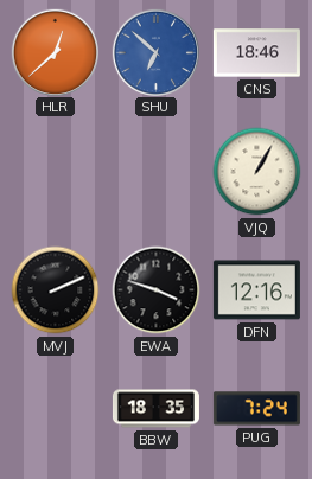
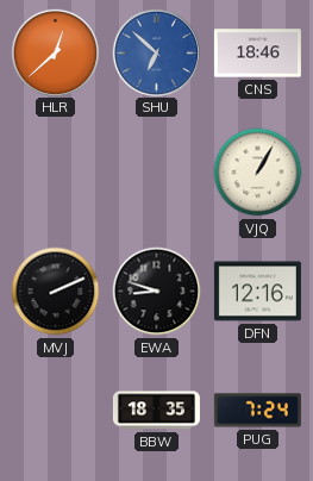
EWA: 3:48 -> 8:48
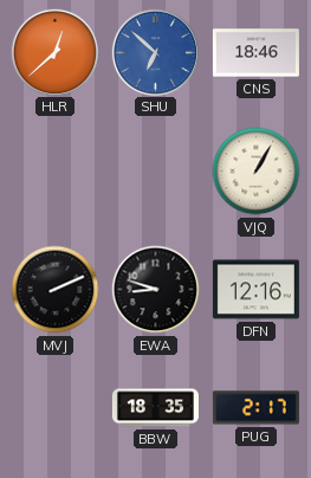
PUG: 7:24 -> 2:17
